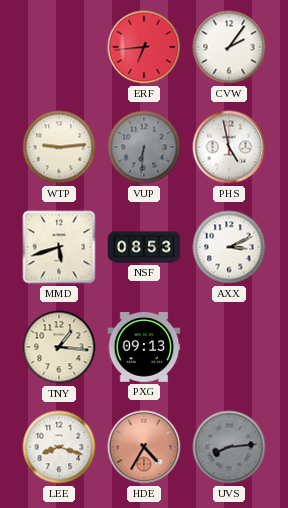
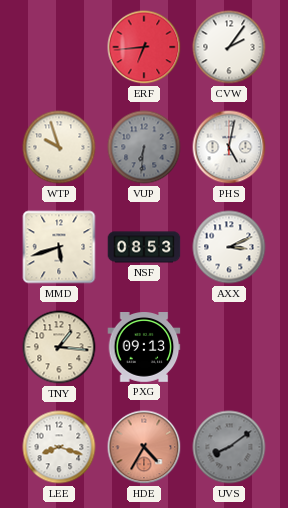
WTP: 9:14 -> 9:57
PHS: 4:58 -> 5:02
UVS: 8:14 -> 8:09
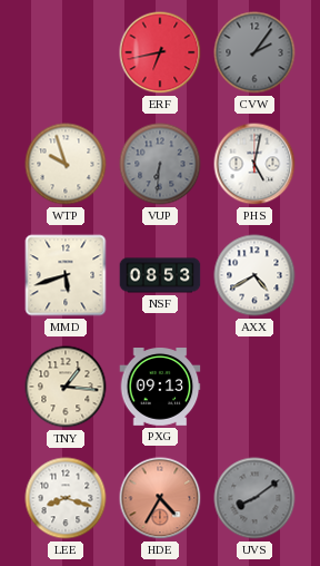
ERF: 6:44 -> 6:43
CVW dial: white -> grey
AXX: 3:11 -> 4:40
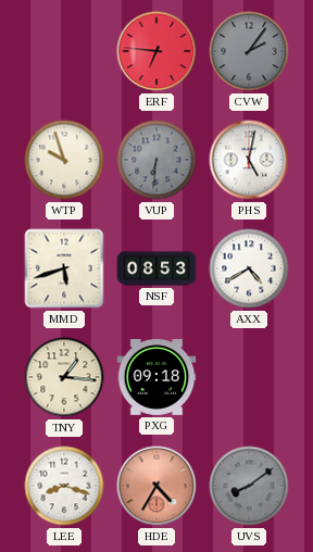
ERF: 6:43 -> 6:46
PXG: 09:13 -> 09:18
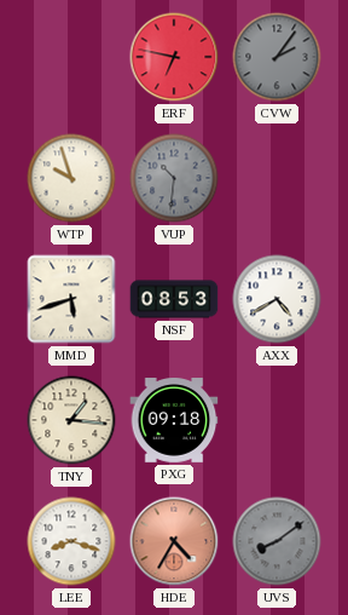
ERF: 6:46 -> 6:47
VUP: 6:31 -> 10:31
PHS: 5:02 -> none
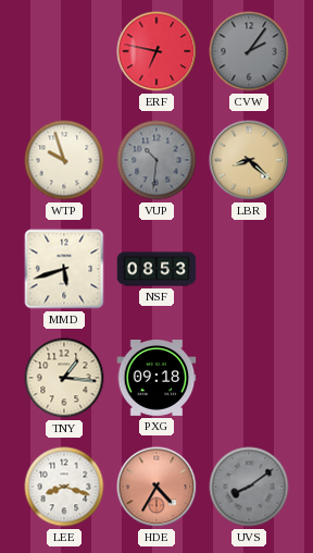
LBR: none -> 8:22
AXX: 4:40 -> none
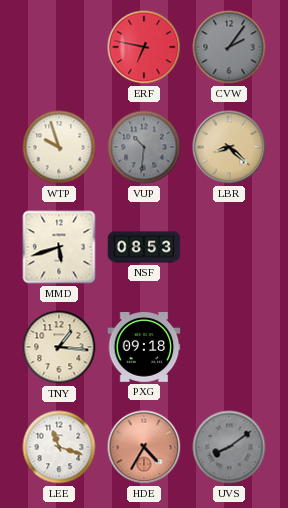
LEE: 8:18 -> 11:18
